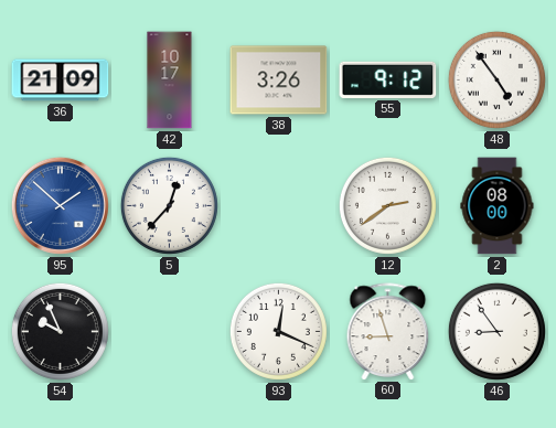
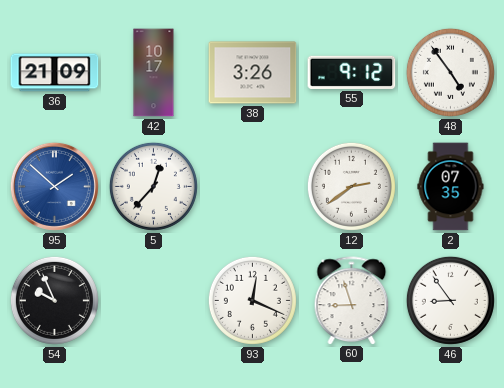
2: 08:00 -> 07:35
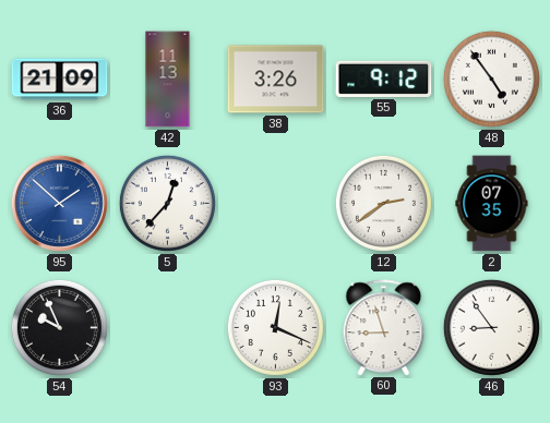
42: 10:17 -> 11:13
